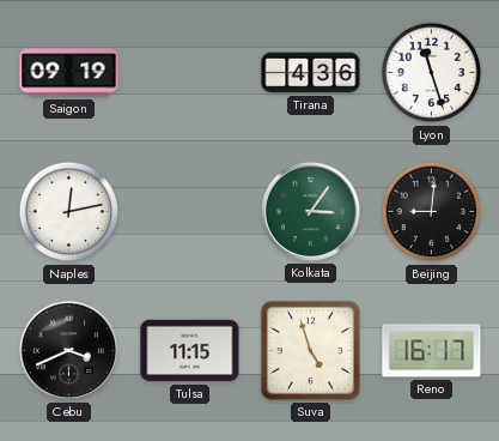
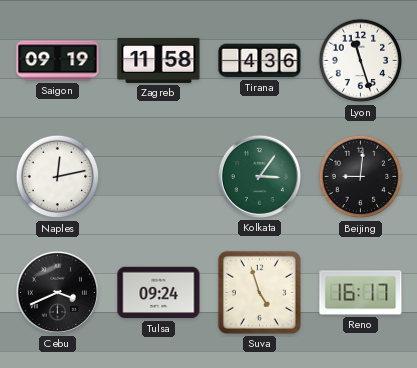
Zagreb: none -> 11:58
Tulsa: 11:15 -> 09:24
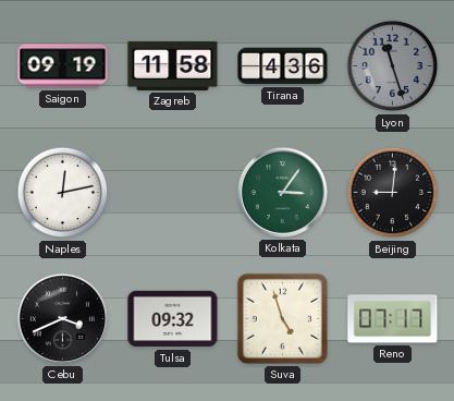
Lyon dial: white -> grey
Tulsa: 09:24 -> 09:32
Reno: 16:17 -> 07:17
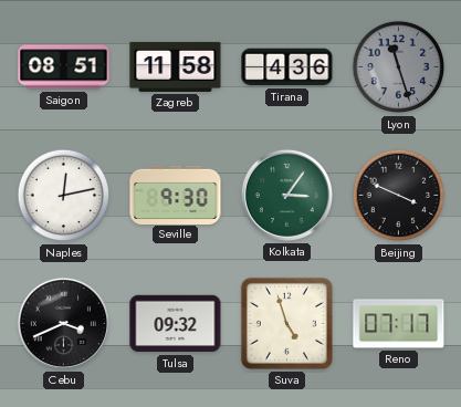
Saigon: 09:19 -> 08:51
Seville: none -> 9:30
Beijing: 9:01 -> 3:49
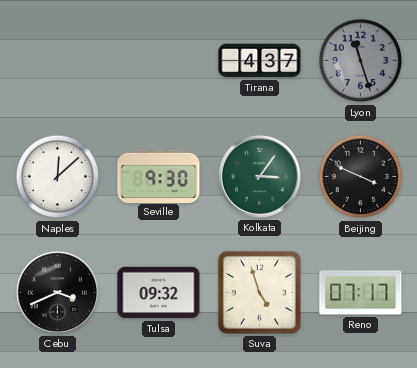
Saigon: 08:51 -> none
Zagreb: 11:58 -> none
Tirana: 4:36 -> 4:37
Naples: 12:13 -> 12:08
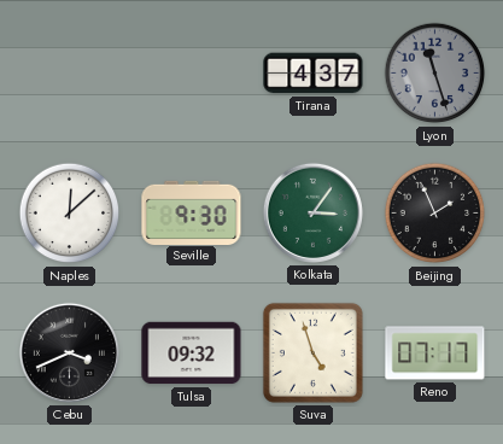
Beijing: 3:49 -> 1:56
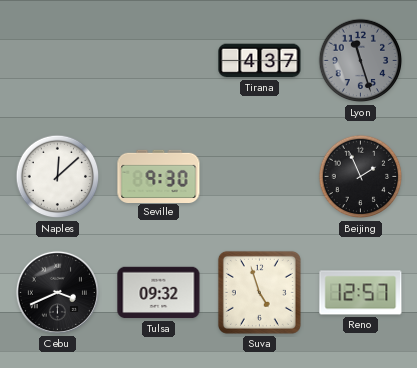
Kolkata: 3:06 -> none
Reno: 07:17 -> 12:57
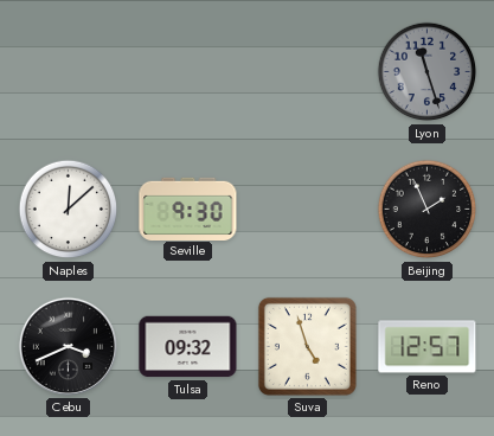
Tirana: 4:37 -> none
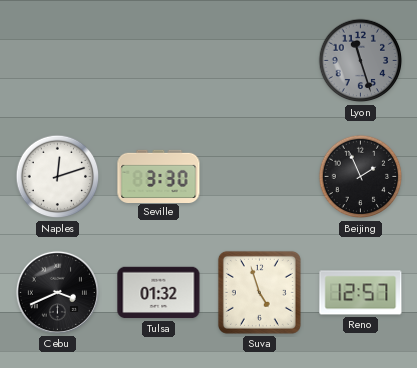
Naples: 12:08 -> 12:12
Seville: 9:30 -> 3:30
Tulsa: 09:32 -> 01:32
